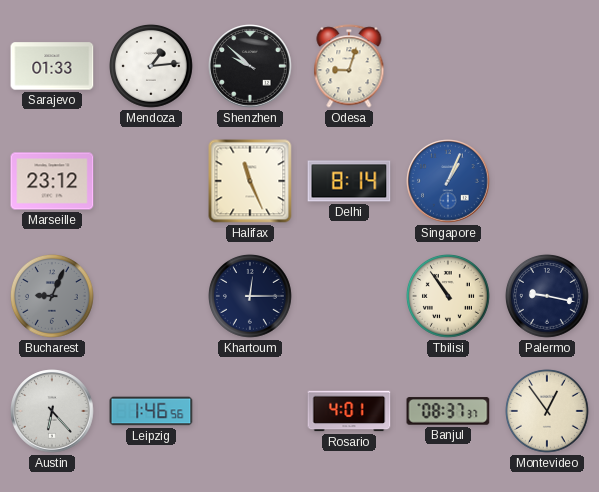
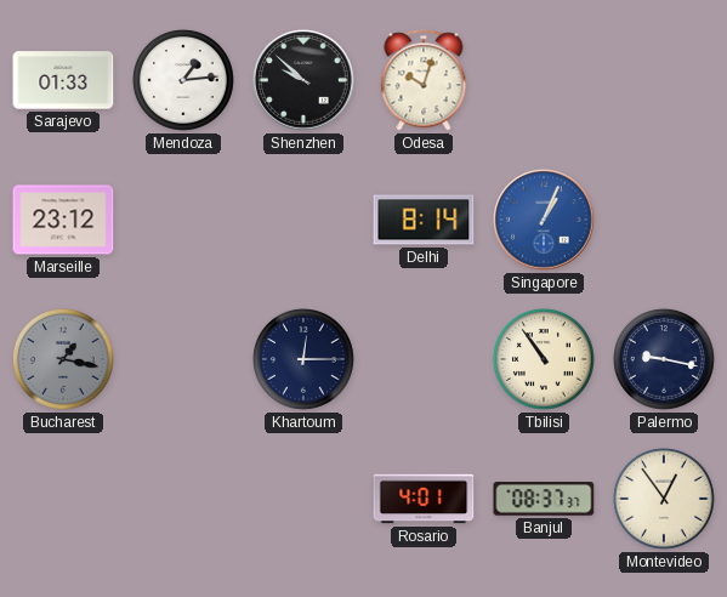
Odesa: 9:03 -> 10:03
Halifax: 11:26 -> none
Bucharest: 9:04 -> 1:17
Austin: 6:23 -> none
Leipzig: 1:46 -> none
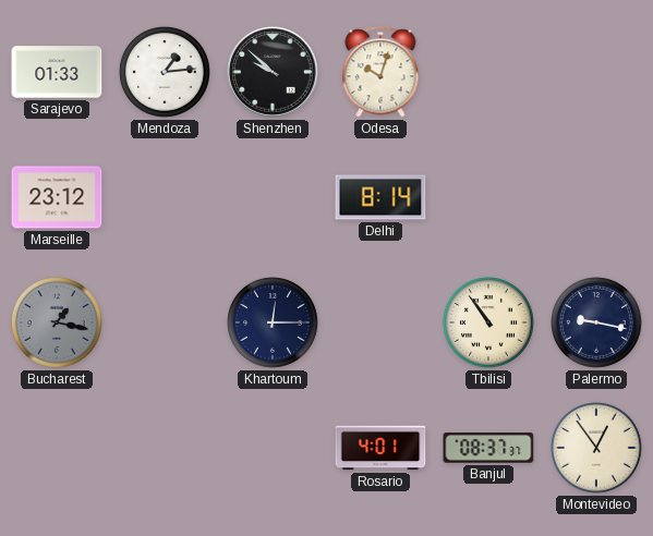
Singapore: 1:04 -> none
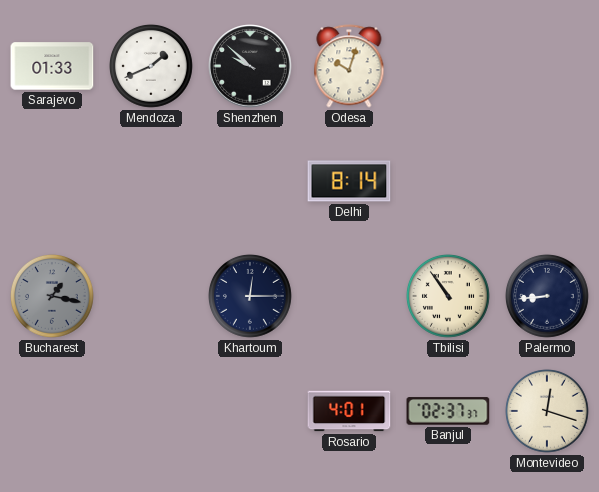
Mendoza: 1:14 -> 1:41
Marseille: 23:12 -> none
Palermo: 9:17 -> 8:44
Banjul: 08:37 -> 02:37
Montevideo: 12:54 -> 12:18
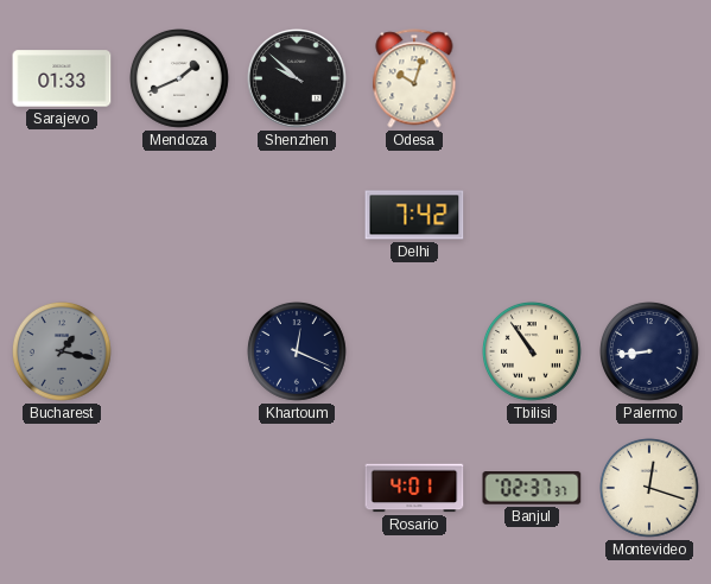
Delhi: 8:14 -> 7:42
Khartoum: 12:15 -> 12:19
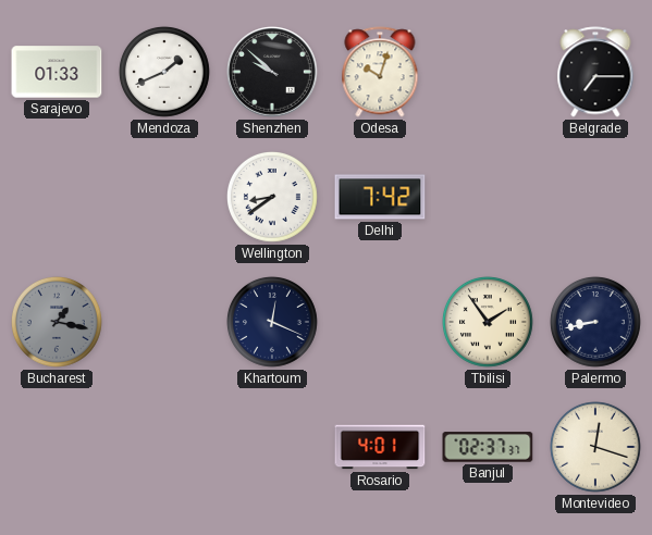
Belgrade: none -> 7:15
Wellington: none -> 8:39
Tbilisi: 10:54 -> 1:54
Palermo: 8:44 -> 8:43
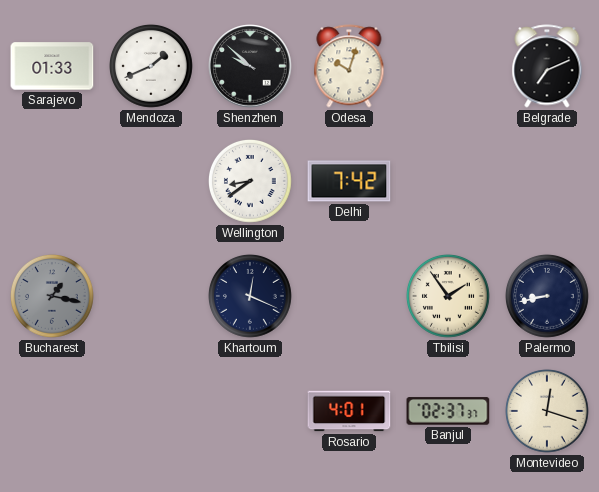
Belgrade: 7:15 -> 7:11
